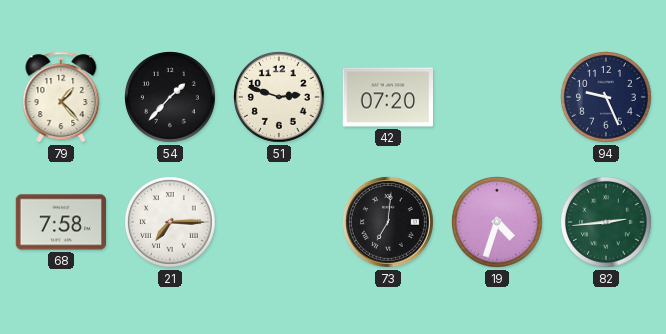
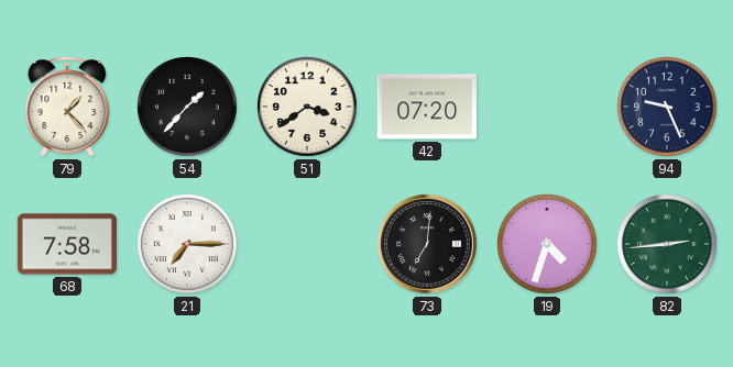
51: 2:48 -> 3:39
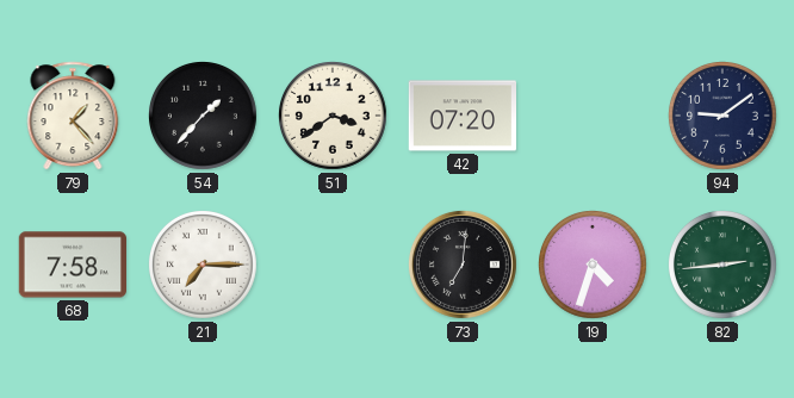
94: 9:26 -> 9:09
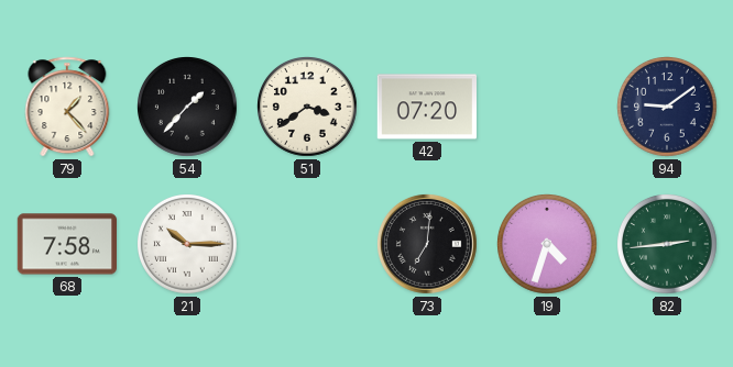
21: 7:15 -> 10:15
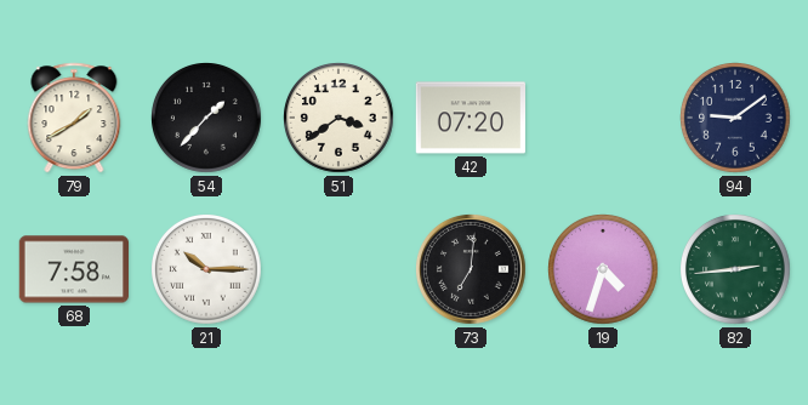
79: 1:23 -> 1:40
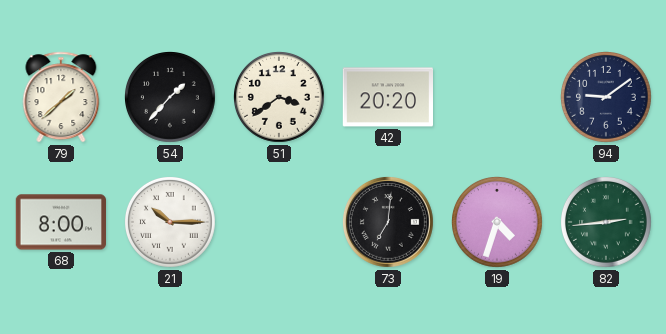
79: 1:40 -> 1:38
42: 07:20 -> 20:20
68: 7:58 -> 8:00
